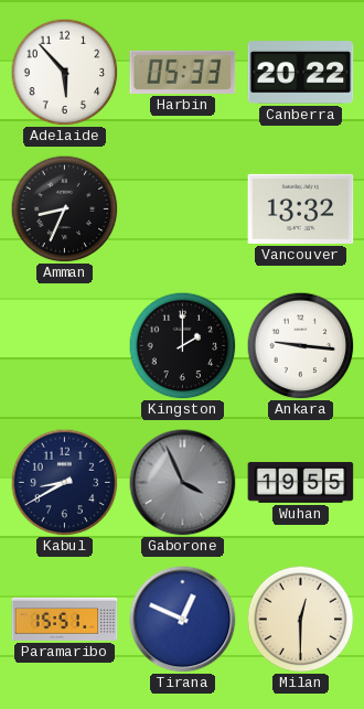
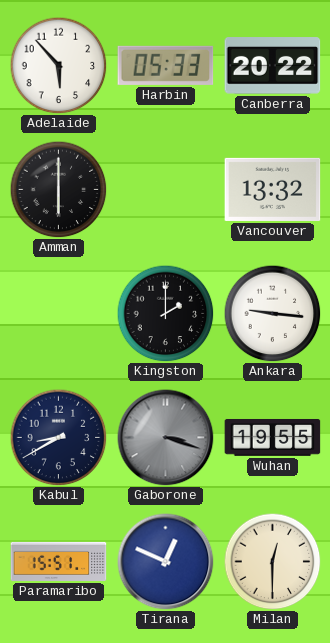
Amman: 8:34 -> 6:00
Gaborone: 3:56 -> 3:18
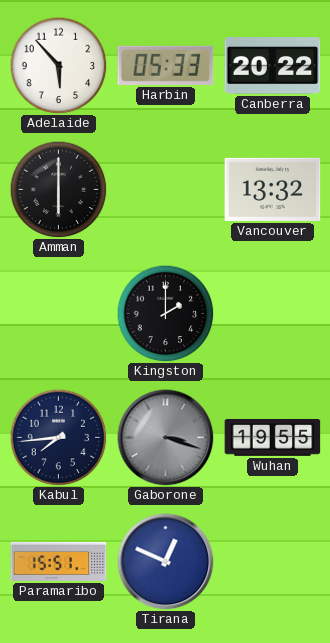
Ankara: 9:16 -> none
Kabul: 8:40 -> 7:44
Milan: 12:30 -> none
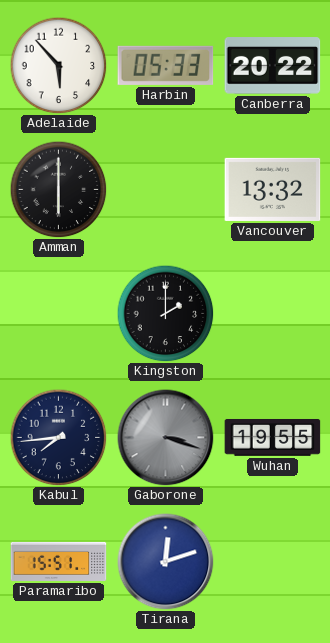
Tirana: 12:49 -> 12:12
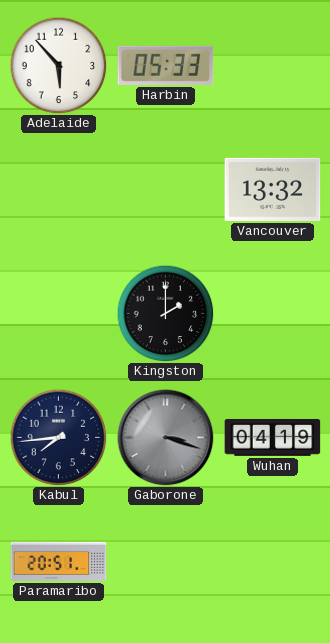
Canberra: 20:22 -> none
Amman: 6:00 -> none
Wuhan: 19:55 -> 04:19
Paramaribo: 15:51 -> 20:51
Tirana: 12:12 -> none
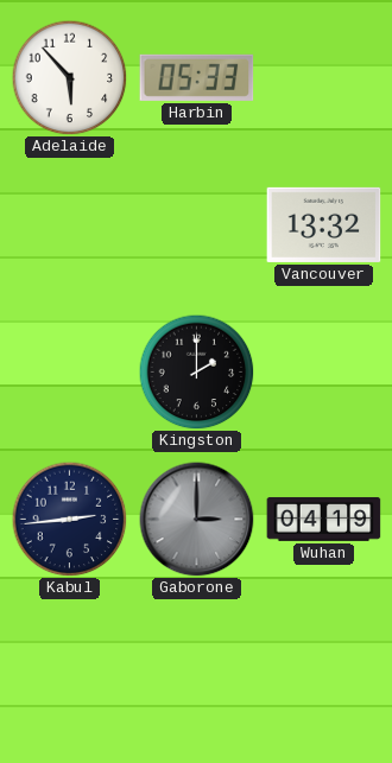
Kabul: 7:44 -> 2:44
Gaborone: 3:18 -> 3:00
Paramaribo: 20:51 -> none
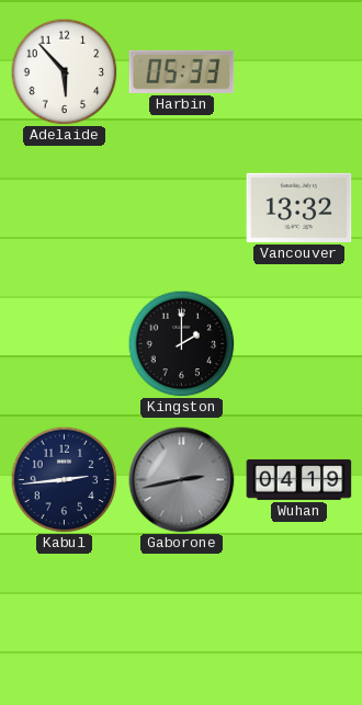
Gaborone: 3:00 -> 2:43
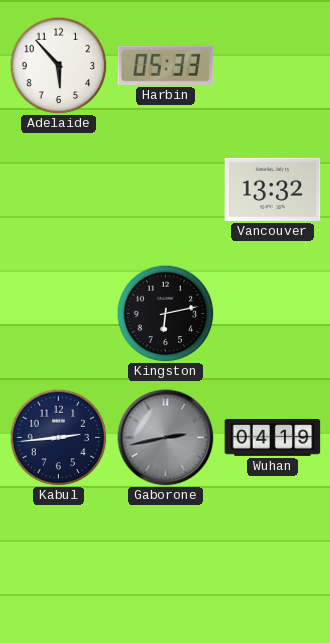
Kingston: 2:00 -> 6:13
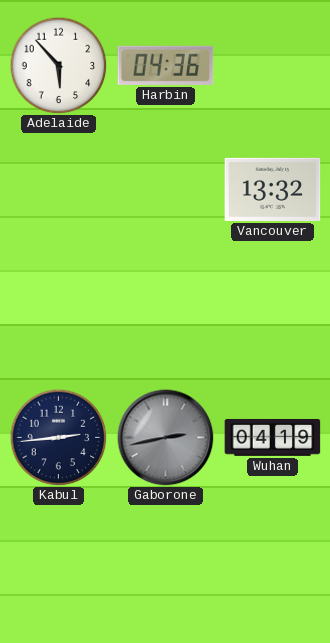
Harbin: 05:33 -> 04:36
Kingston: 6:13 -> none
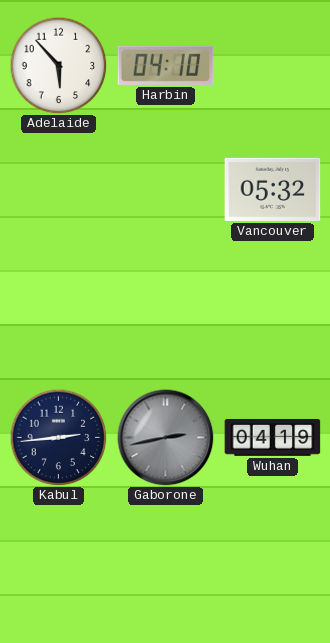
Harbin: 04:36 -> 04:10
Vancouver: 13:32 -> 05:32
